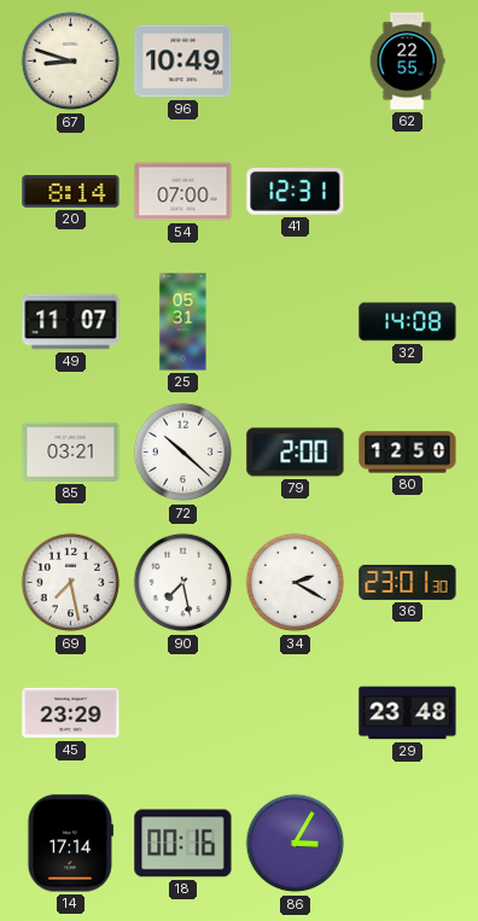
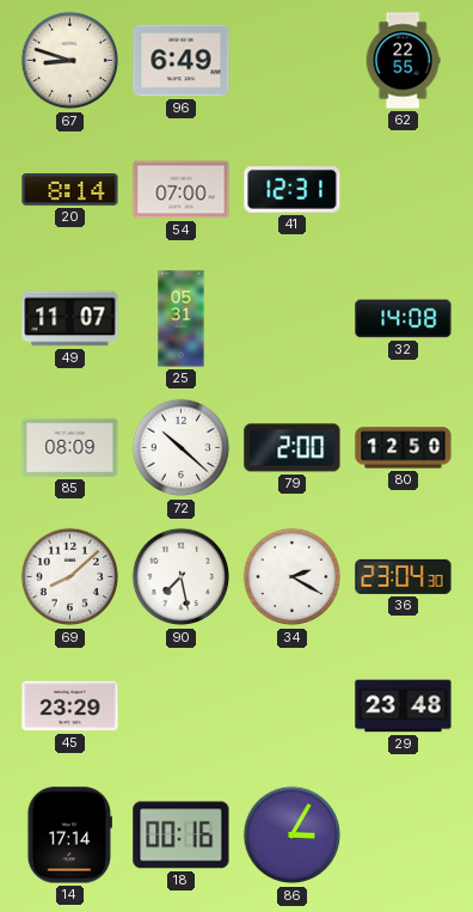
96: 10:49 -> 6:49
85: 03:21 -> 08:09
69: 7:28 -> 8:08
36: 23:01 -> 23:04
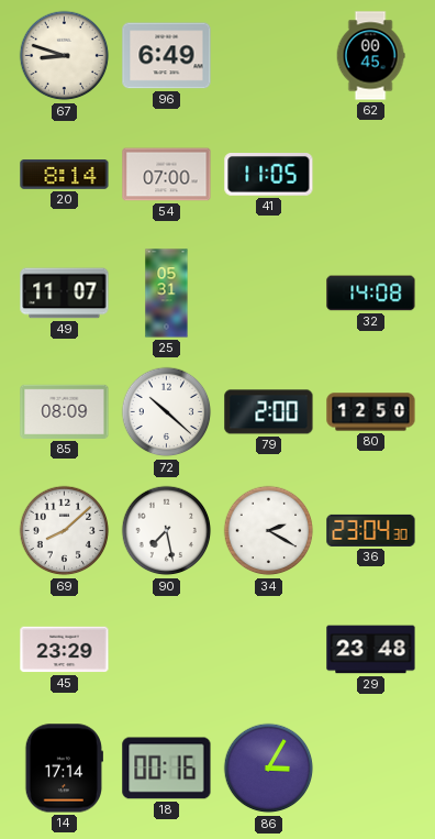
62: 22:55 -> 00:45
41: 12:31 -> 11:05
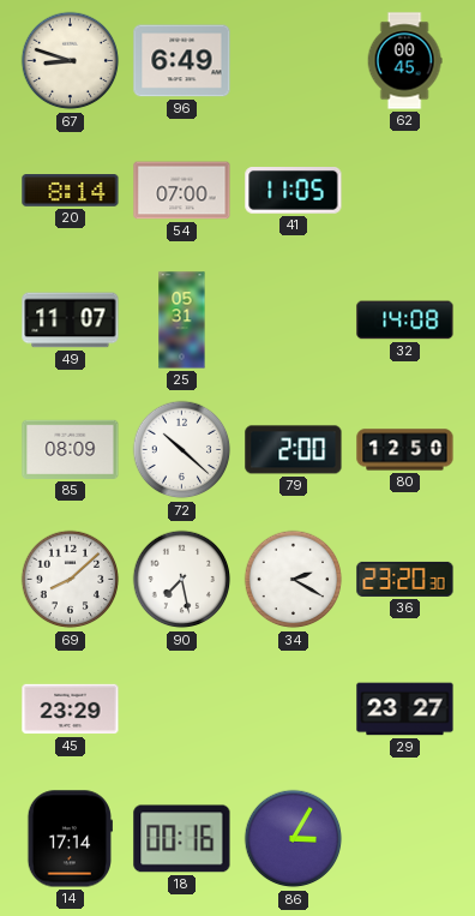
36: 23:04 -> 23:20
29: 23:48 -> 23:27
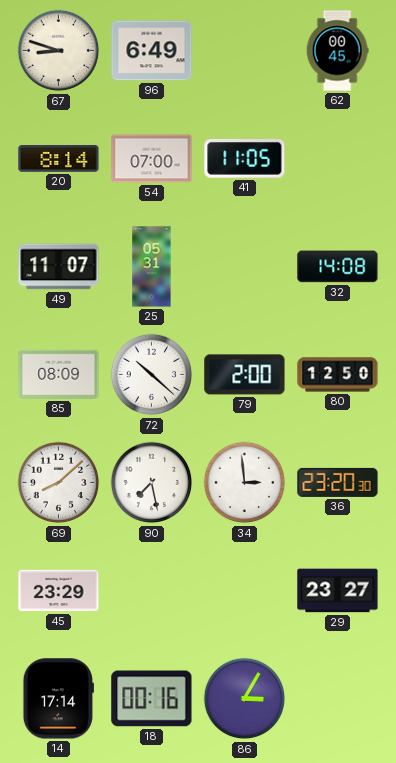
34: 2:20 -> 2:59
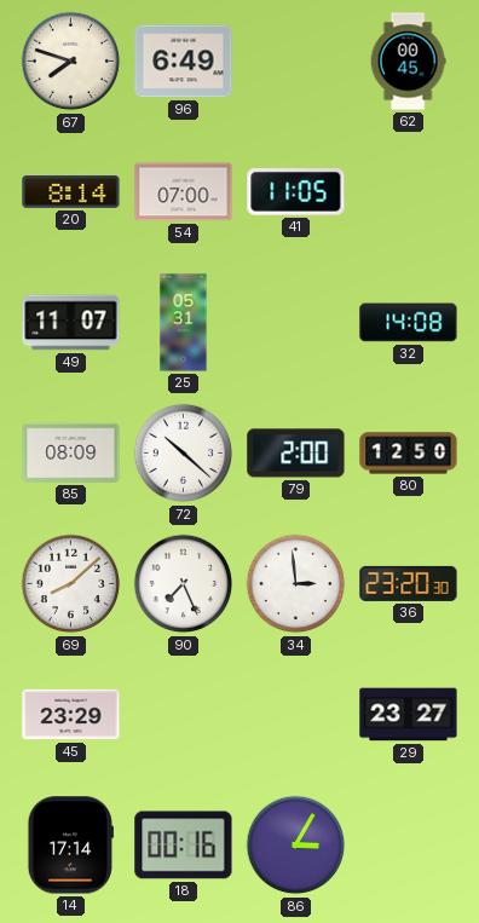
67: 8:48 -> 7:48
90: 7:28 -> 7:26
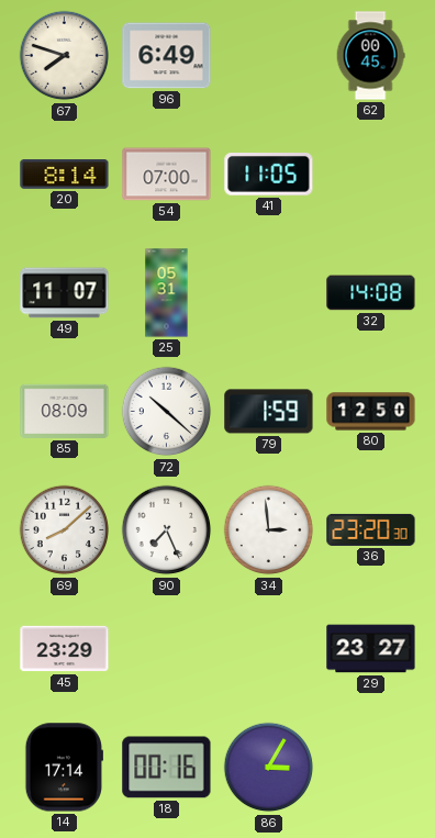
79: 2:00 -> 1:59
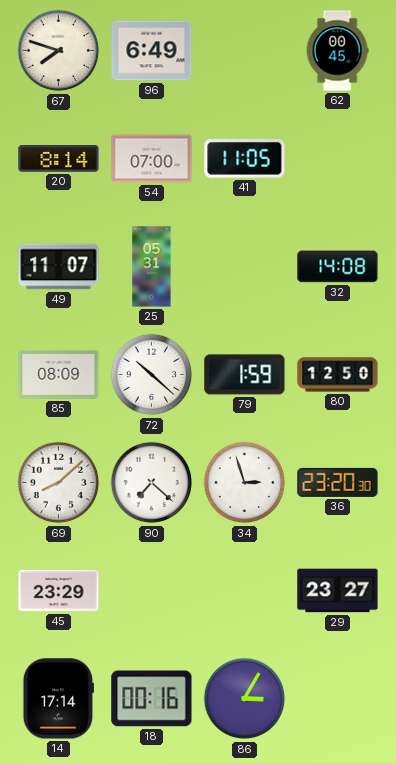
90: 7:26 -> 7:22
34: 2:59 -> 2:57
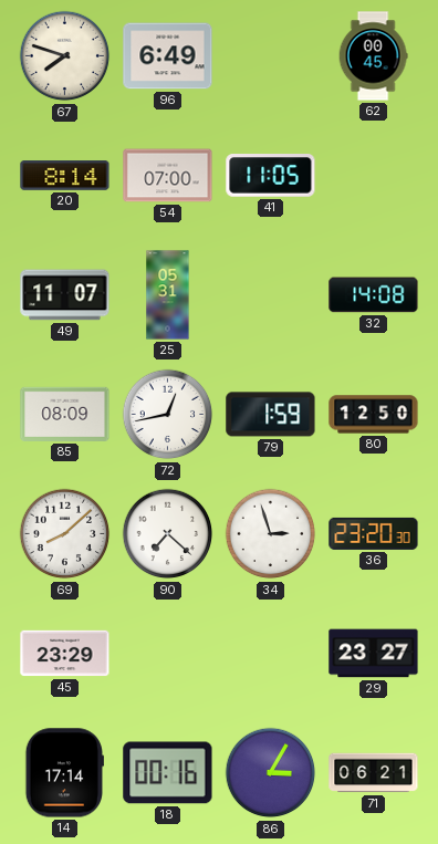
72: 10:22 -> 12:43
71: none -> 06:21
